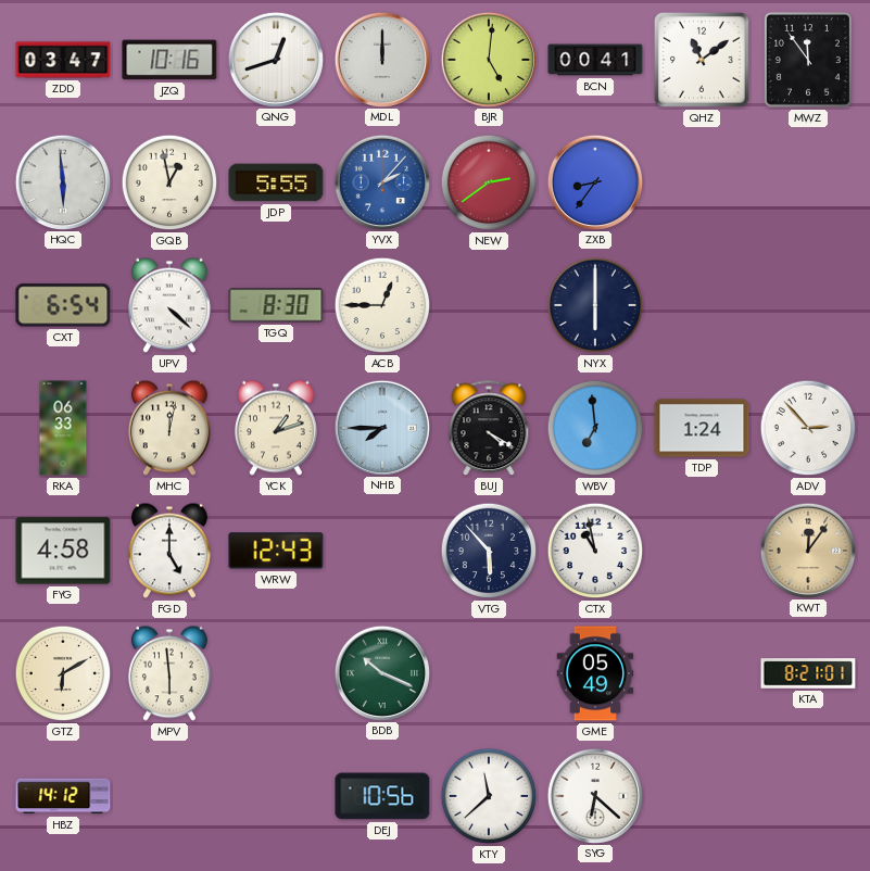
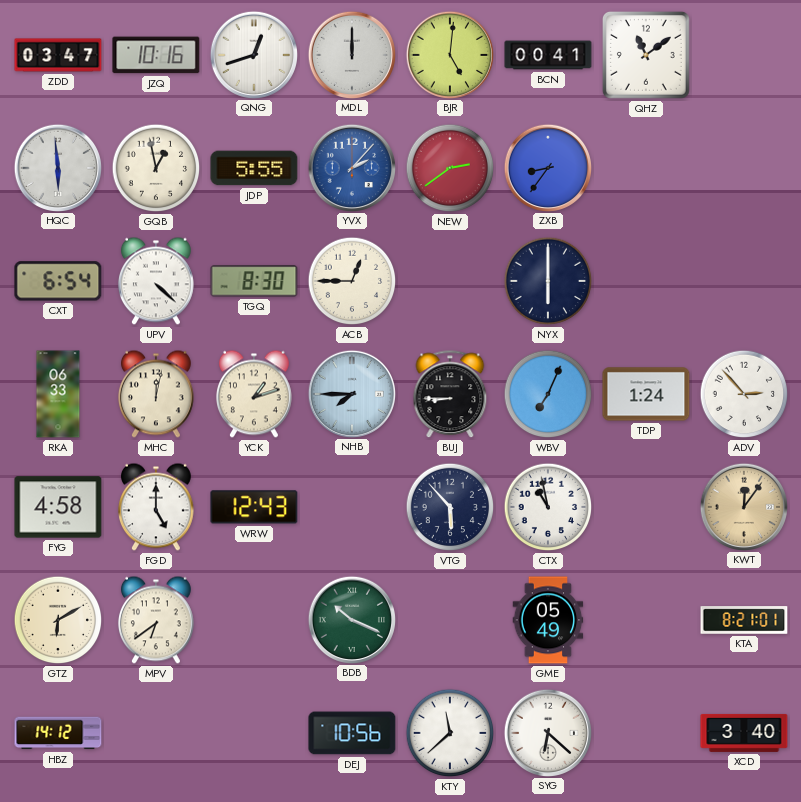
MWZ: 11:54 -> none
BUJ: 4:20 -> 8:45
WBV: 6:59 -> 7:04
MPV: 5:59 -> 6:39
XCD: none -> 3:40
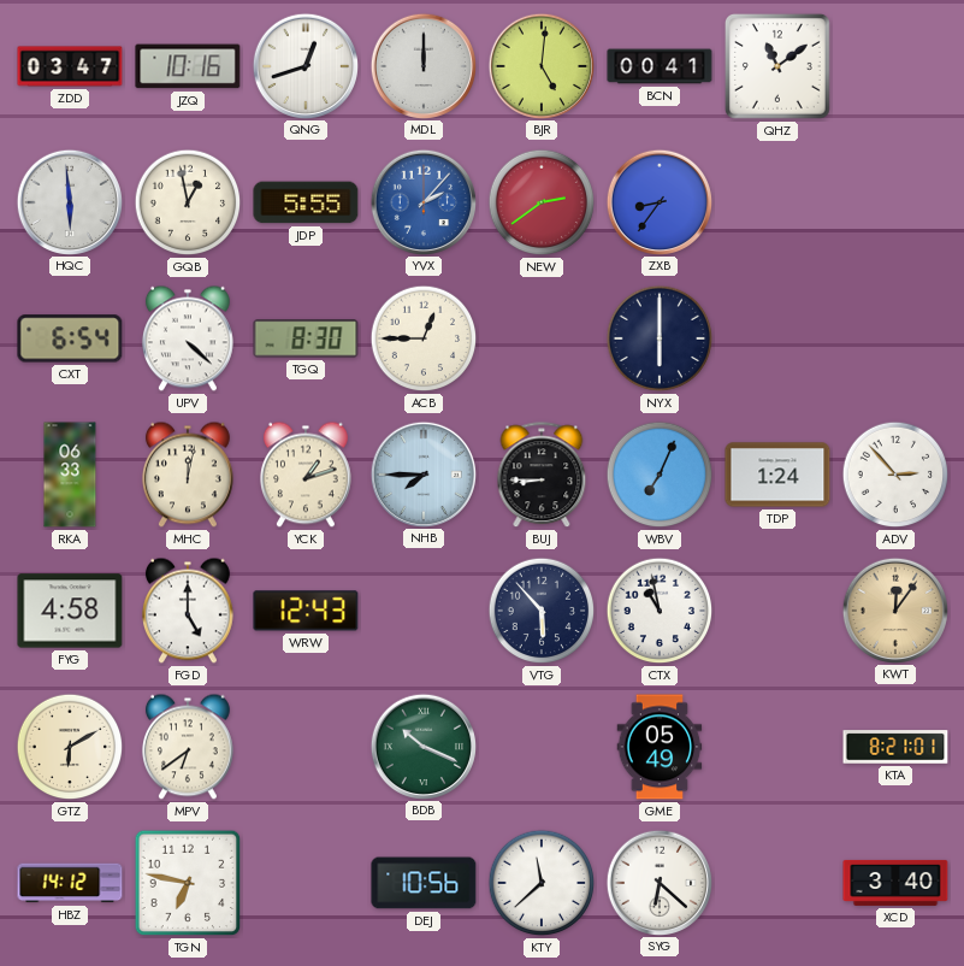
TGN: none -> 6:47
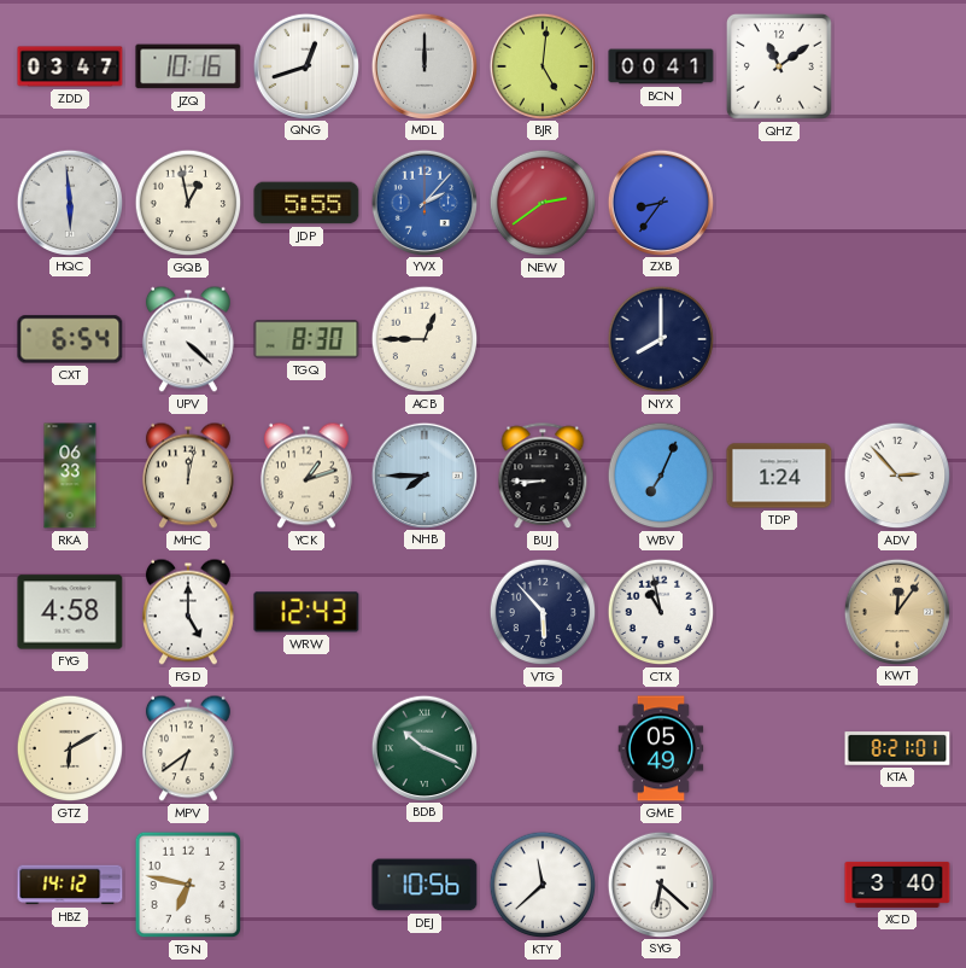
NYX: 6:00 -> 8:00
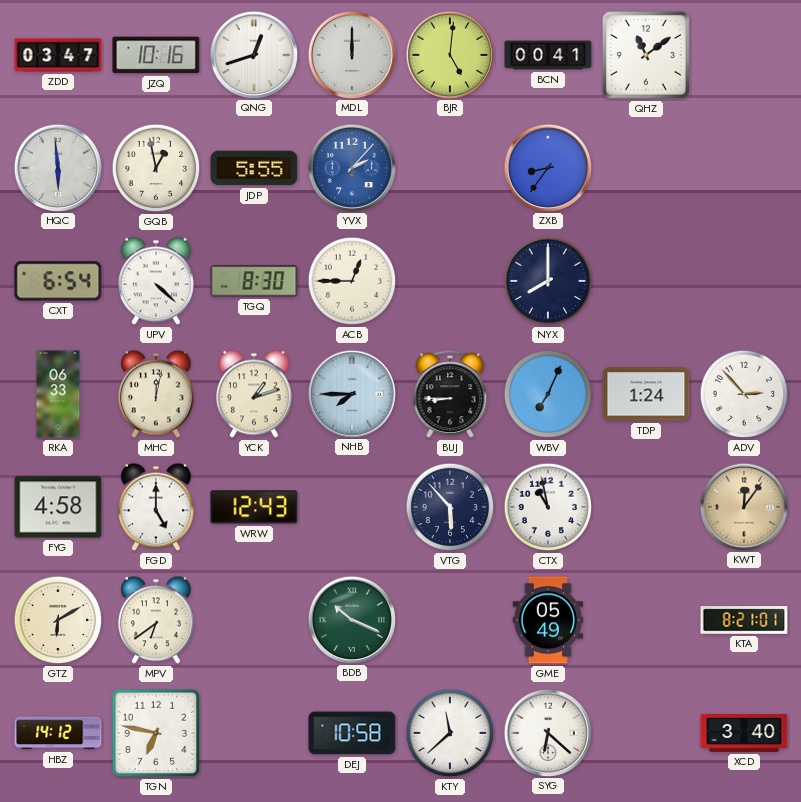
NEW: 2:39 -> none
DEJ: 10:56 -> 10:58
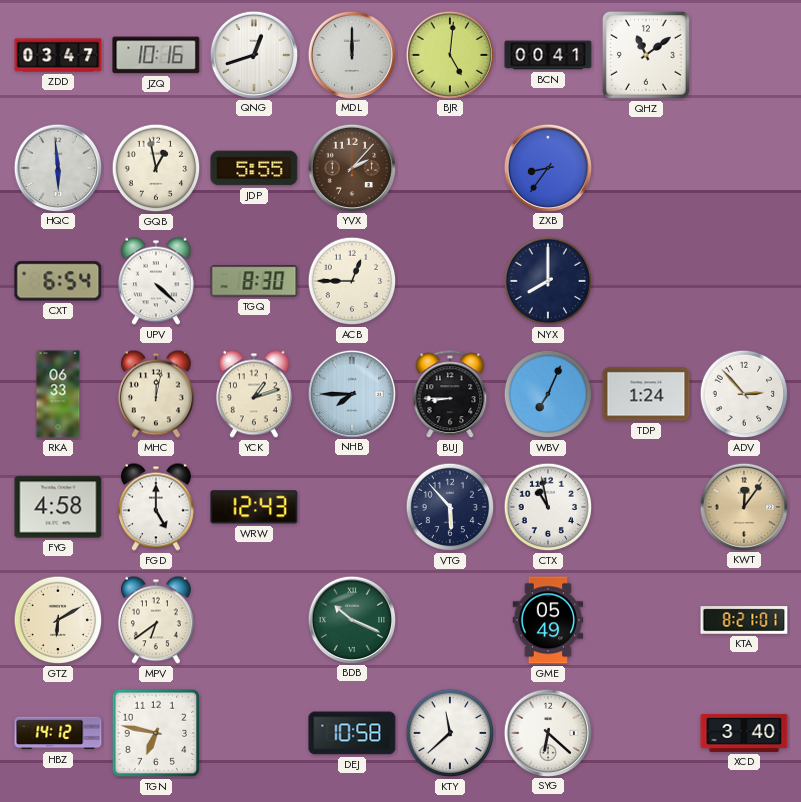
YVX dial: blue -> brown
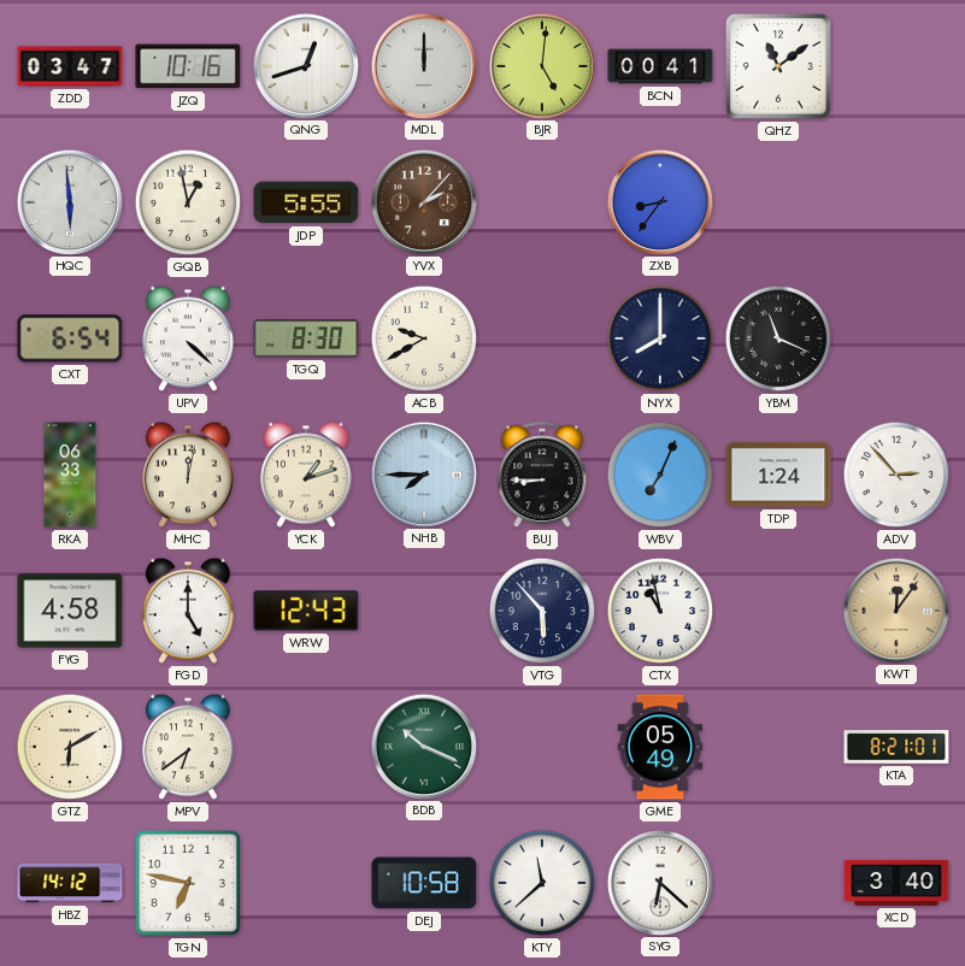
ACB: 12:45 -> 9:40
YBM: none -> 11:19
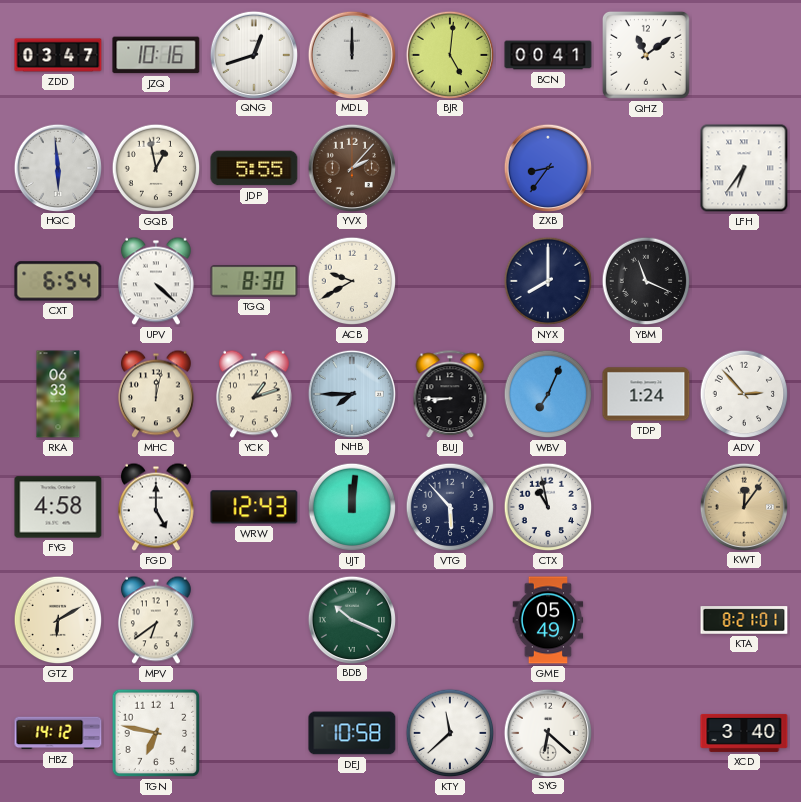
LFH: none -> 6:36
UJT: none -> 12:01
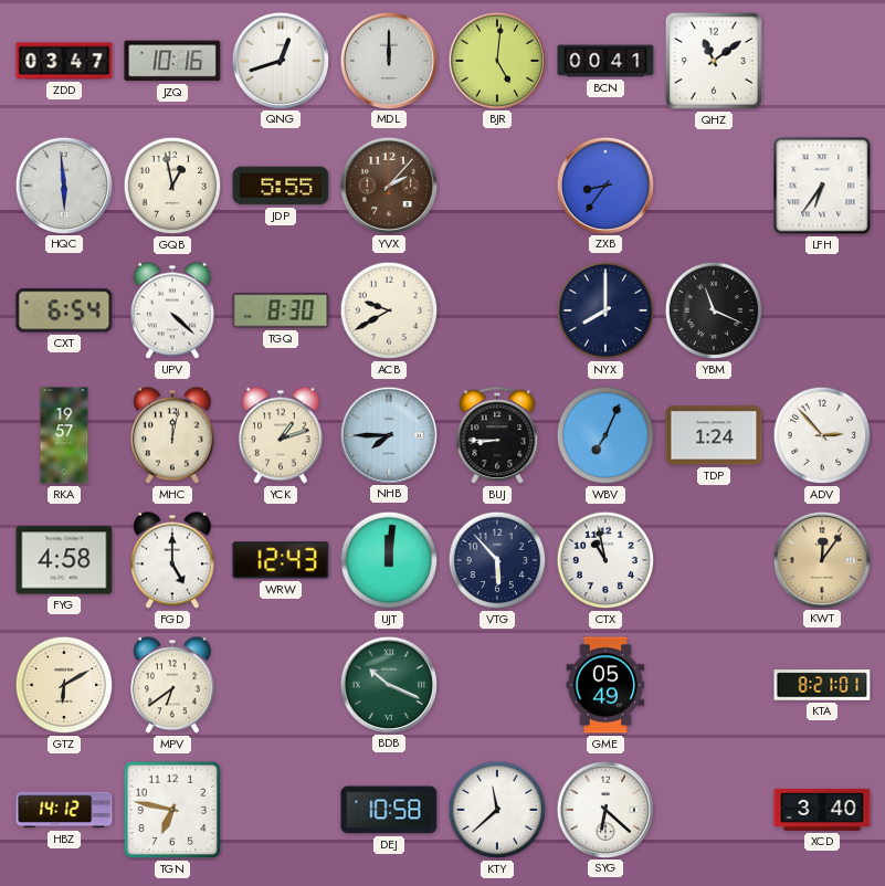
RKA: 06:33 -> 19:57
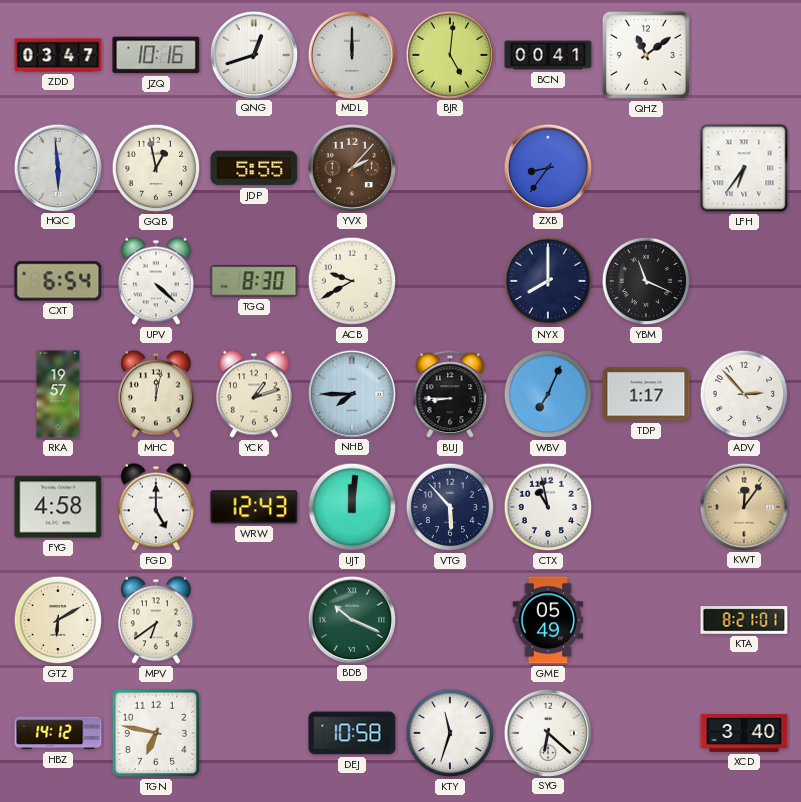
TDP: 1:24 -> 1:17
KTY: 11:38 -> 11:33
